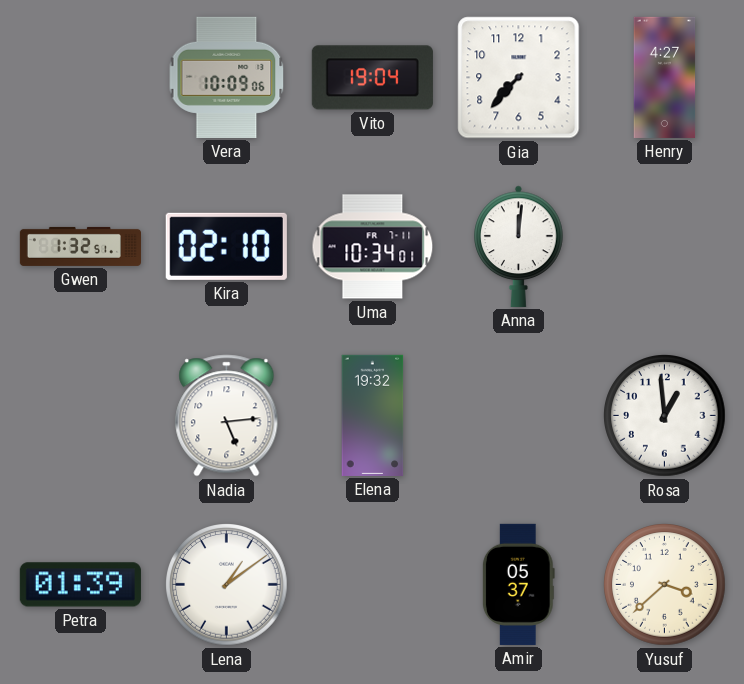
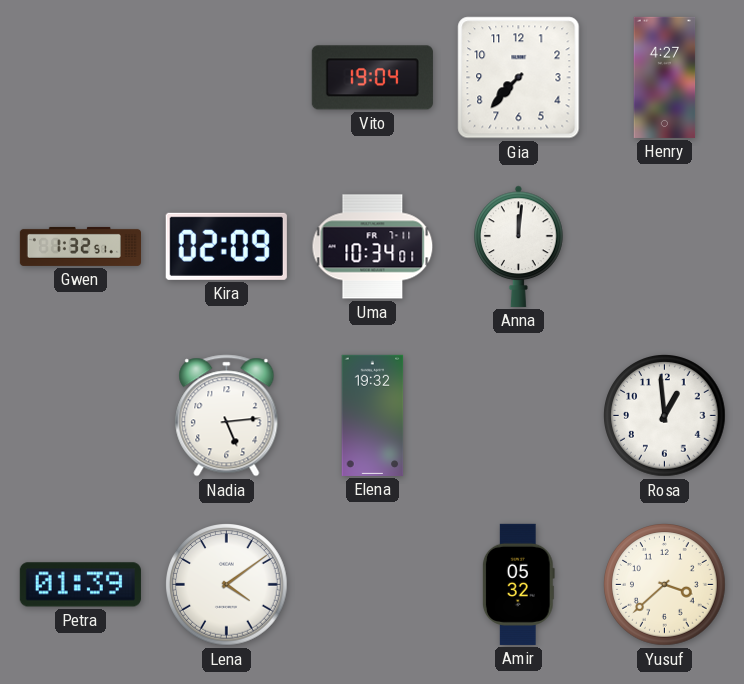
Vera: 10:09 -> none
Kira: 02:10 -> 02:09
Lena: 1:09 -> 4:09
Amir: 05:37 -> 05:32
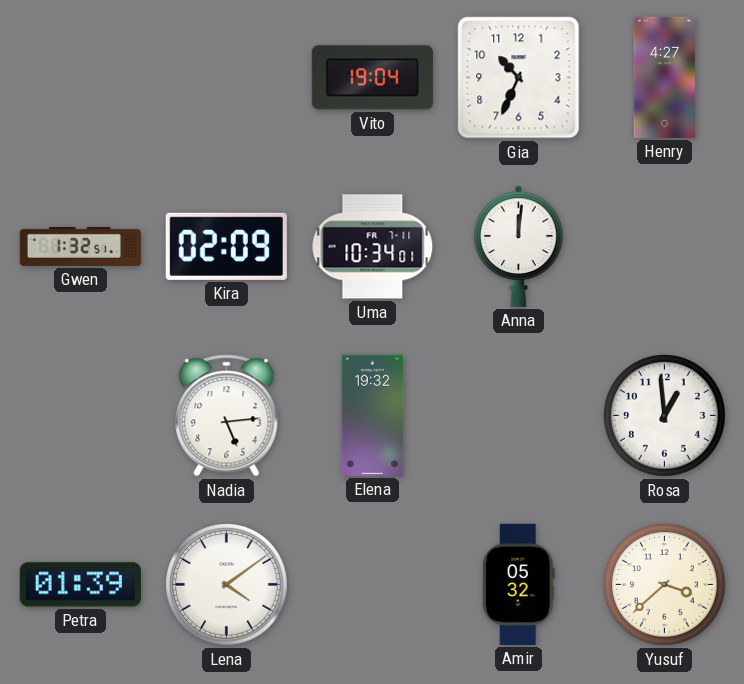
Gia: 7:37 -> 10:34
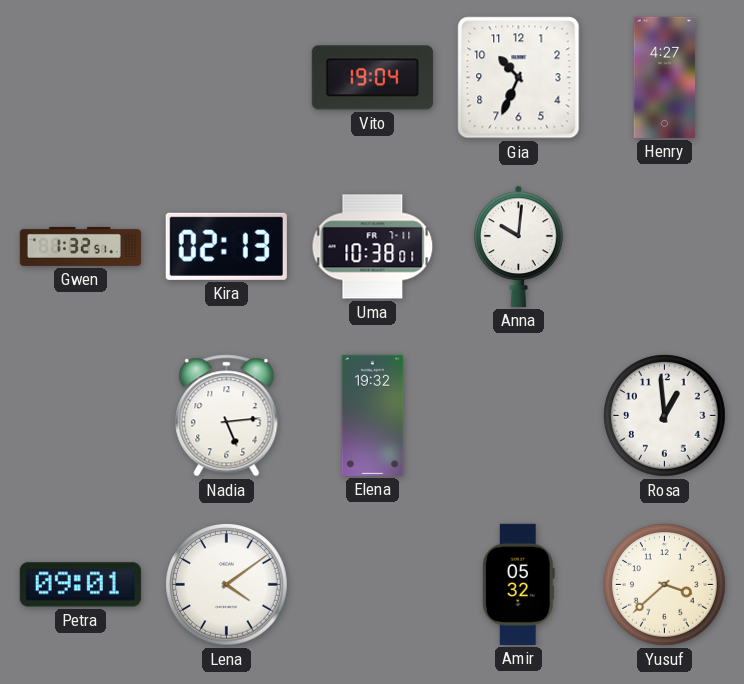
Kira: 02:09 -> 02:13
Uma: 10:34 -> 10:38
Anna: 12:01 -> 10:01
Petra: 01:39 -> 09:01
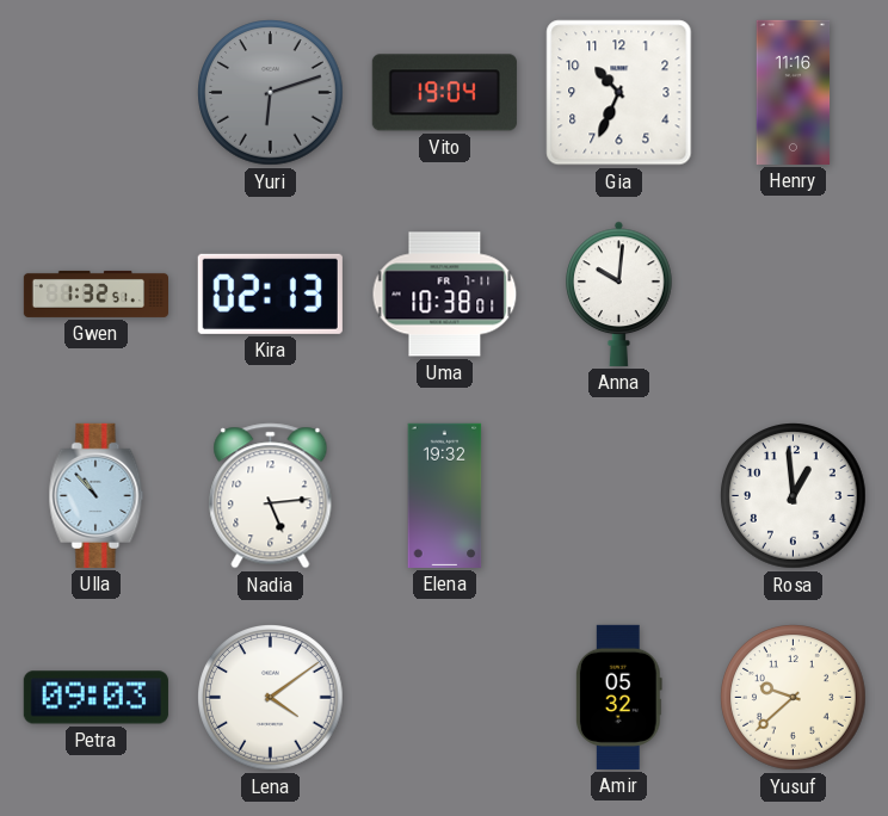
Yuri: none -> 6:12
Henry: 4:27 -> 11:16
Ulla: none -> 10:53
Petra: 09:01 -> 09:03
Yusuf: 3:38 -> 9:38
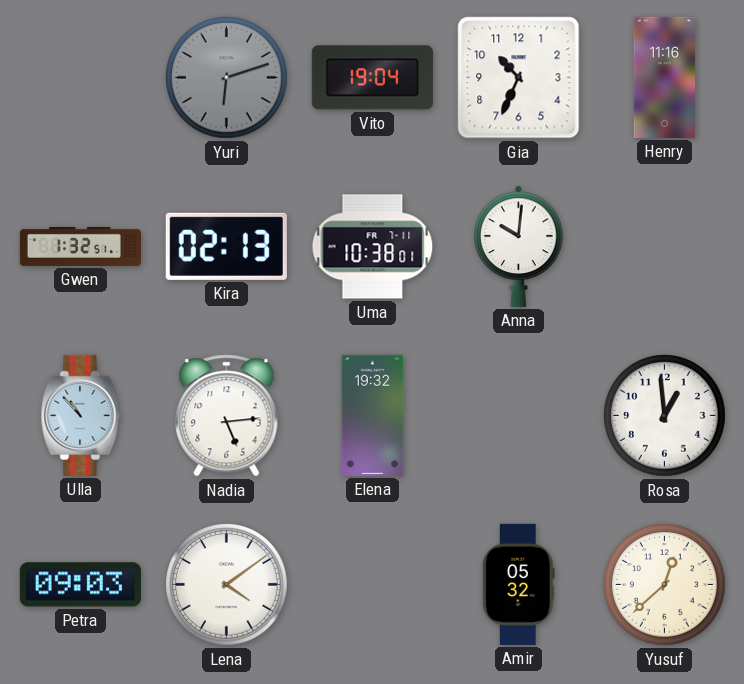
Yusuf: 9:38 -> 12:38
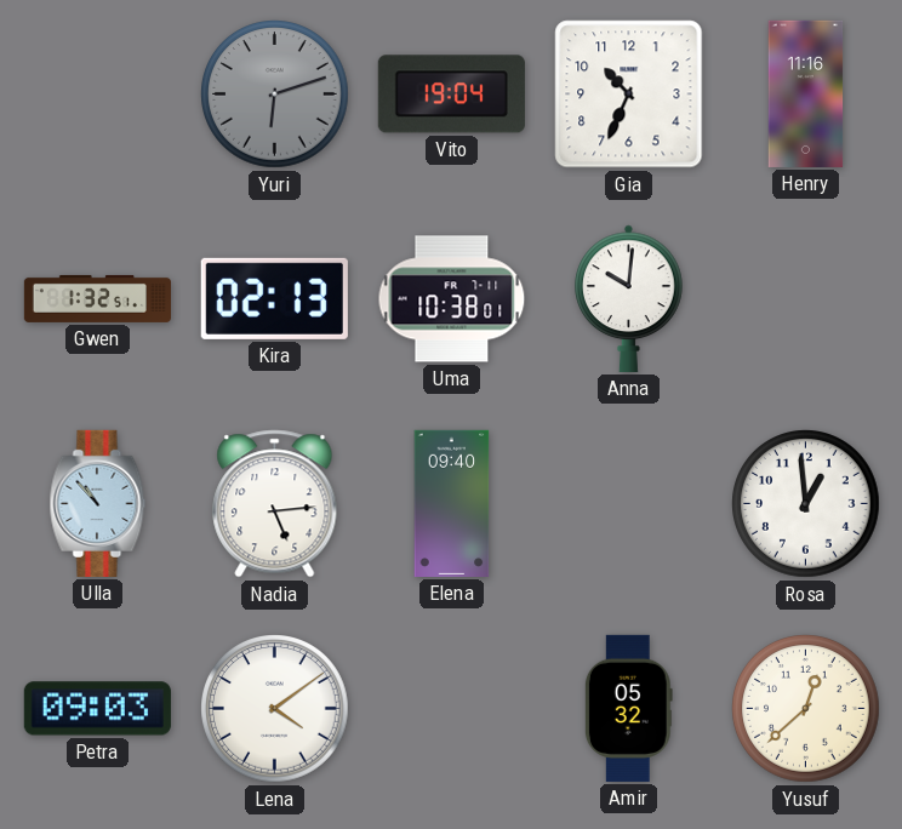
Elena: 19:32 -> 09:40
